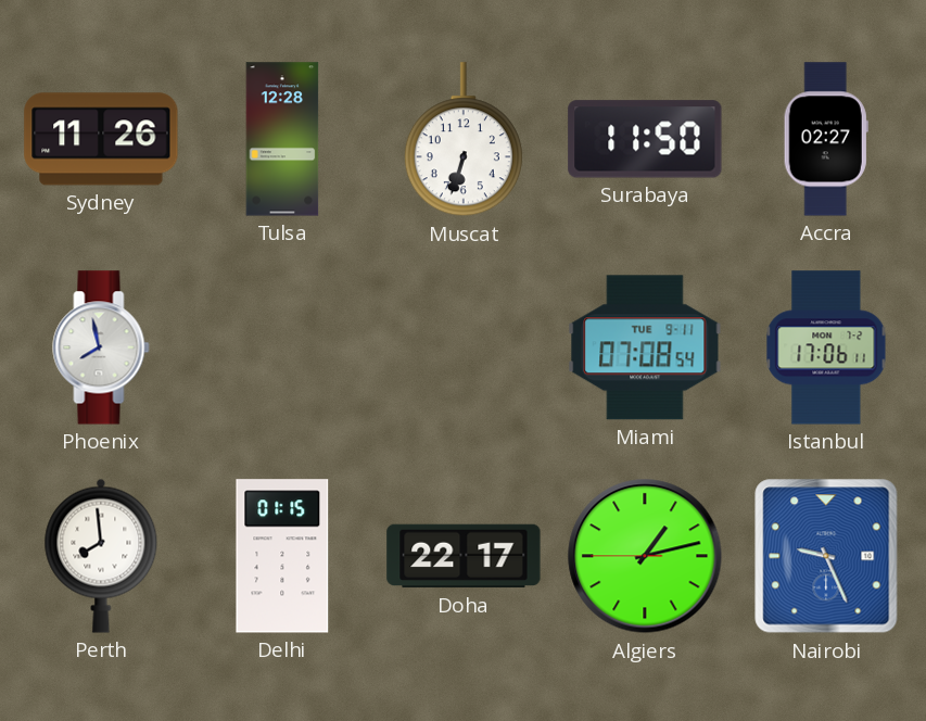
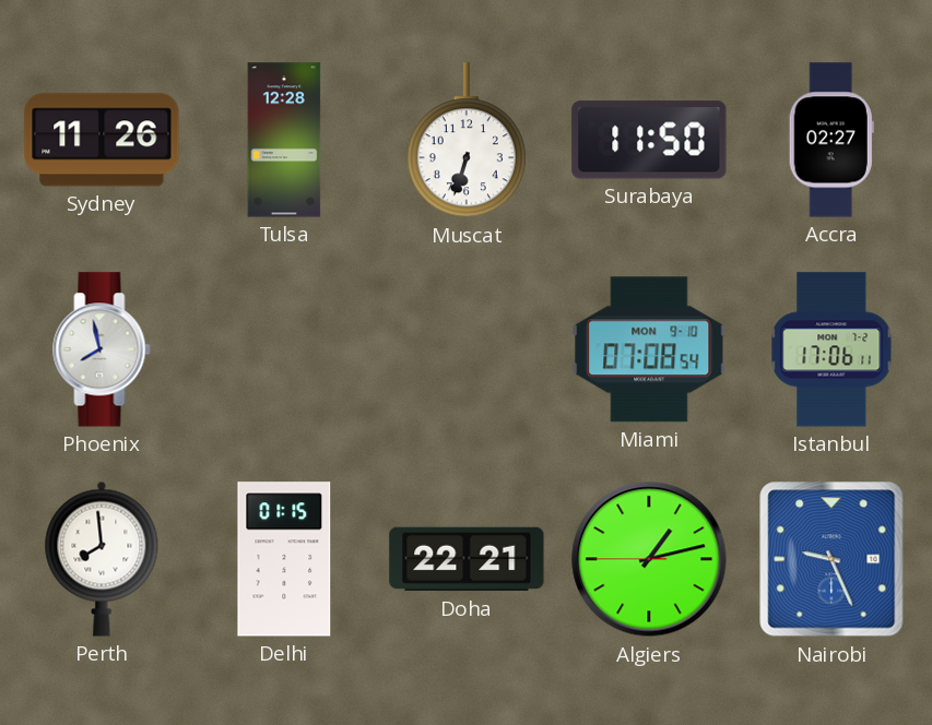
Miami date: TUE 9-11 -> MON 9-10
Doha: 22:17 -> 22:21
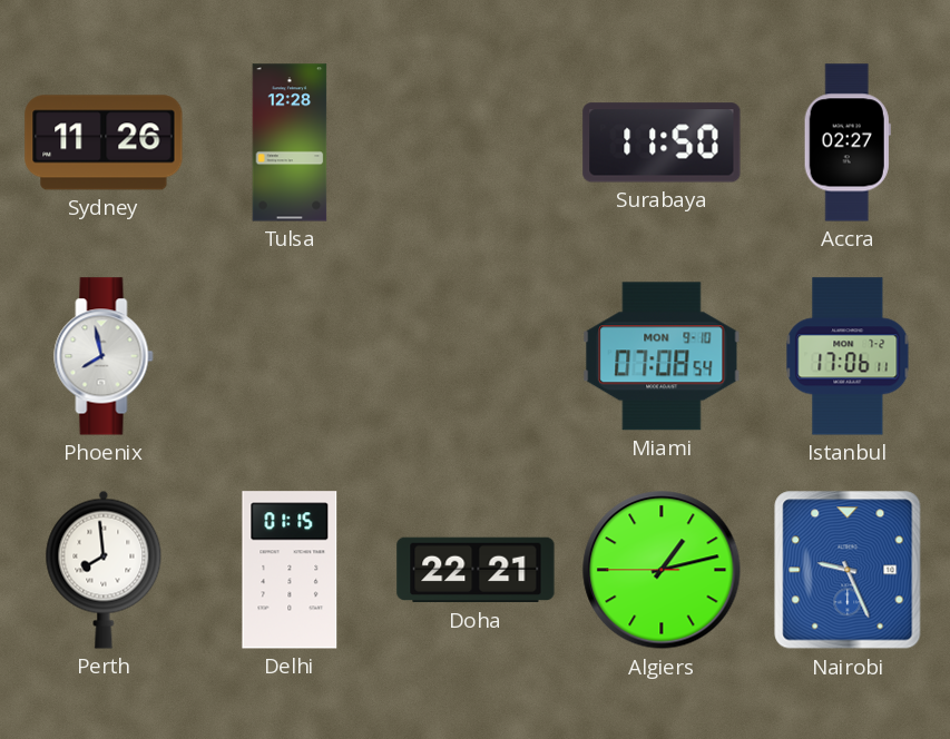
Muscat: 6:33 -> none
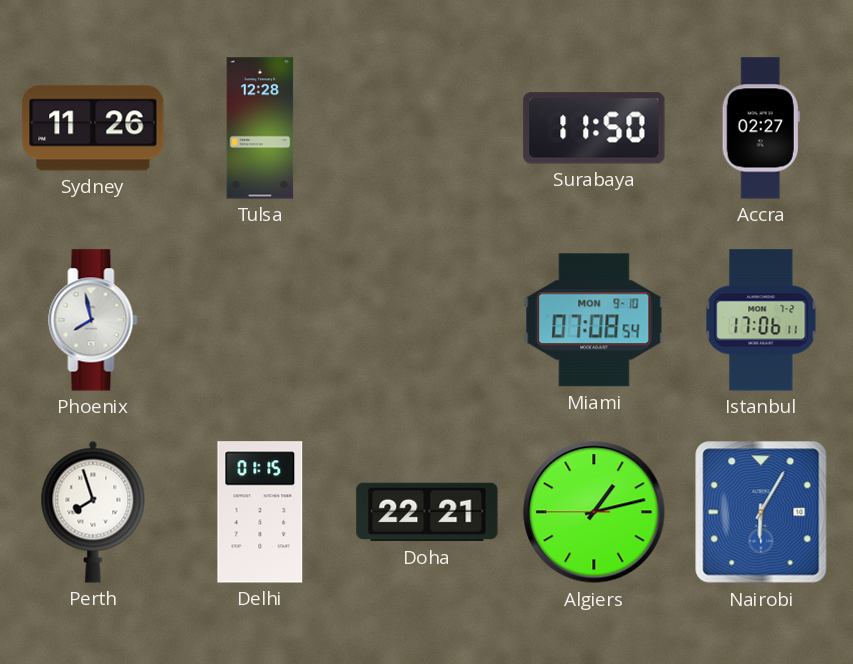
Perth: 7:59 -> 7:57
Nairobi: 9:26 -> 6:05
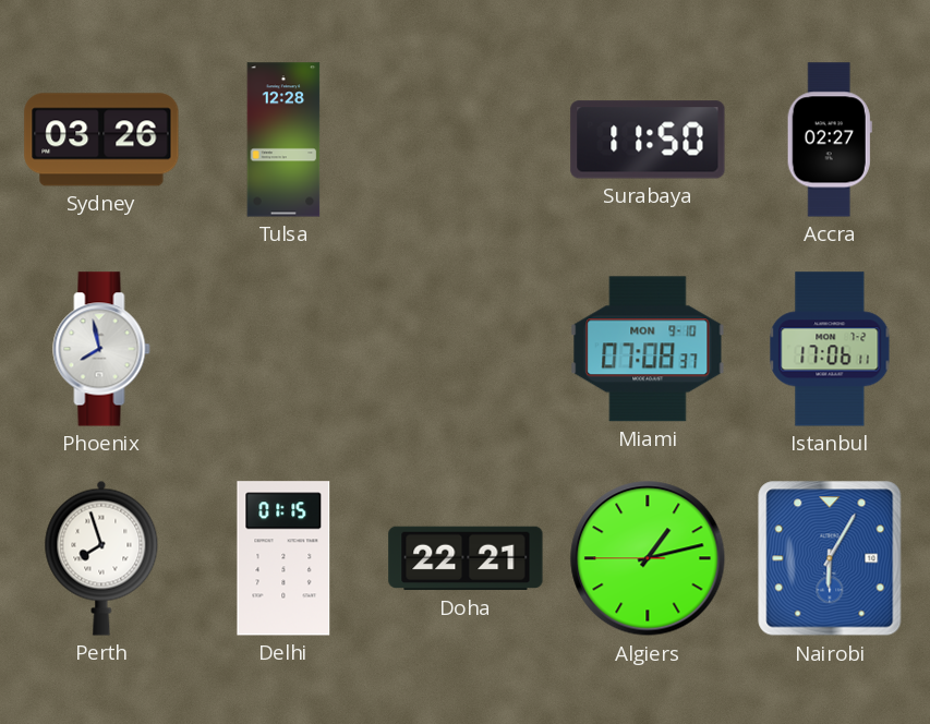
Sydney: 11:26 -> 03:26
Miami: 07:08:54 -> 07:08:37
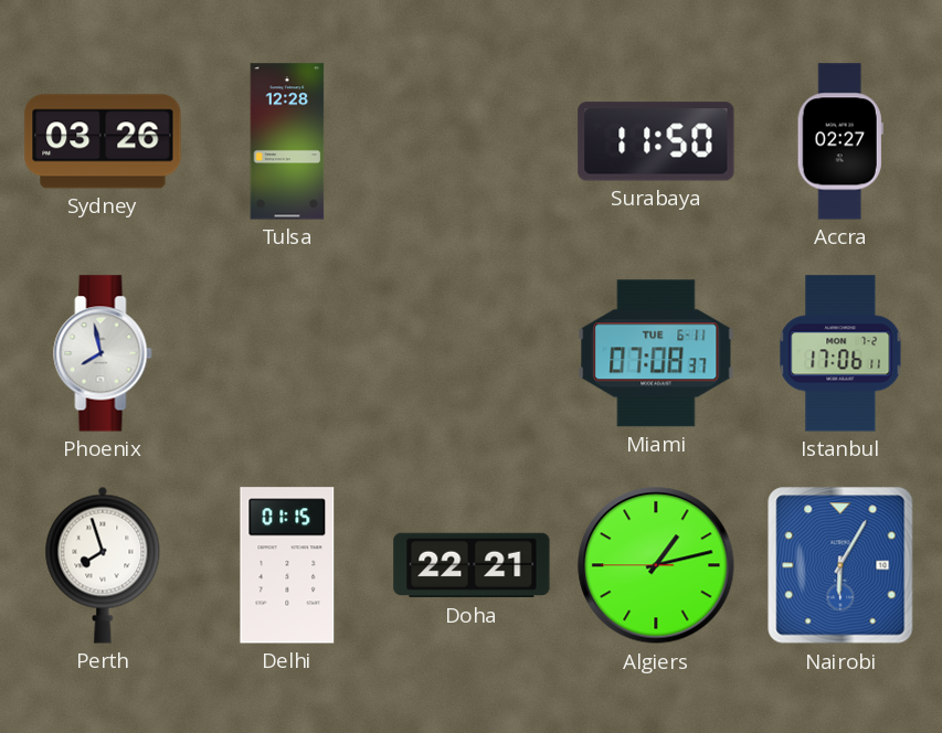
Miami date: MON 9-10 -> TUE 6-11
